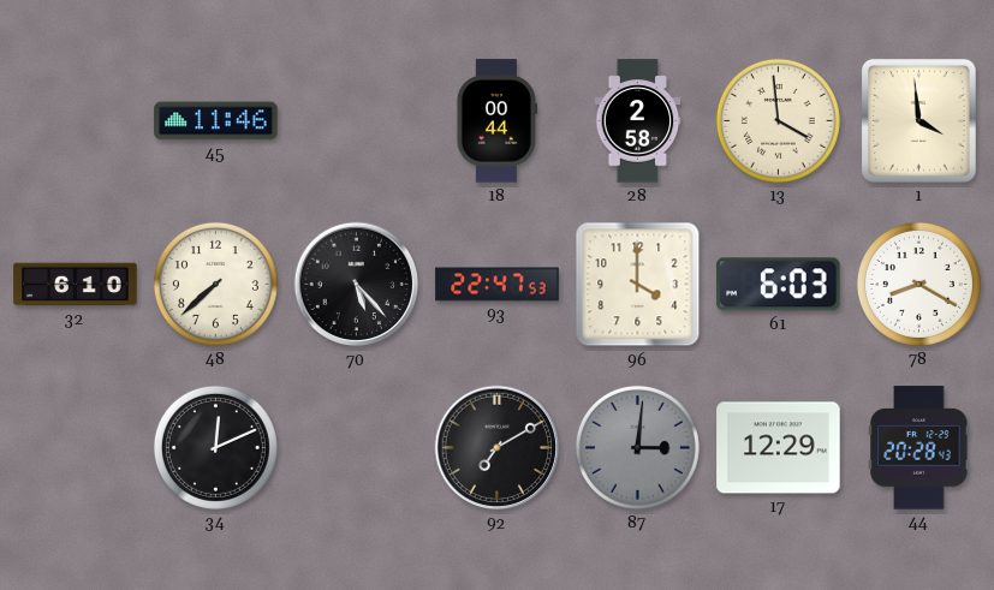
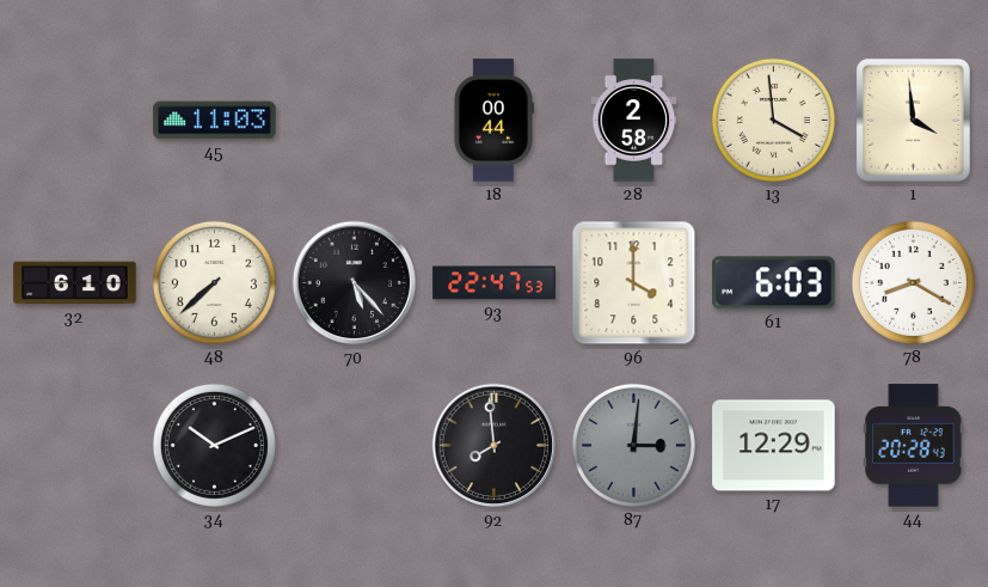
45: 11:46 -> 11:03
34: 12:11 -> 10:11
92: 7:10 -> 7:59
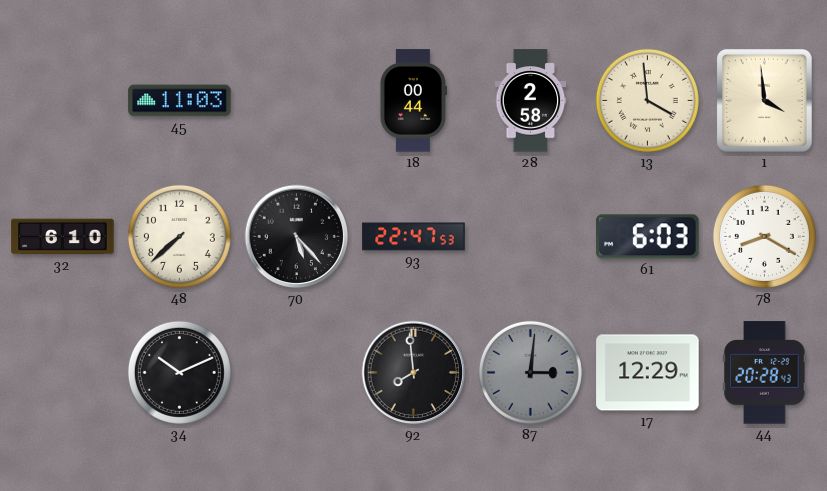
96: 4:00 -> none
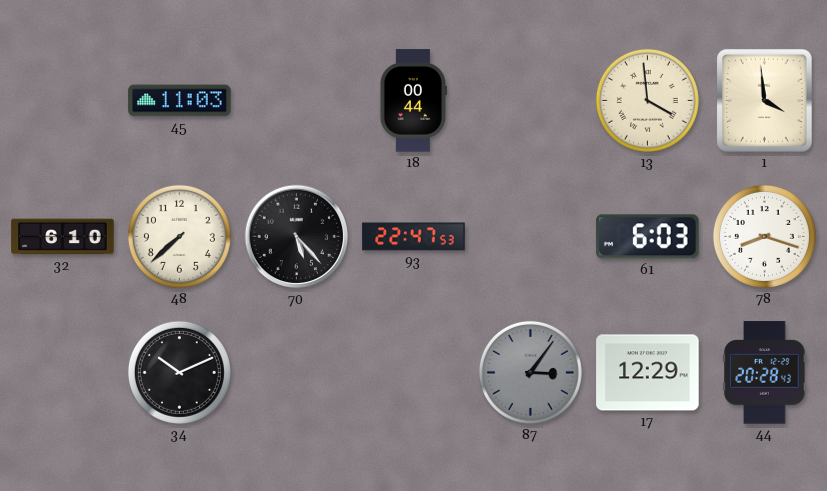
28: 2:58 -> none
78: 8:20 -> 8:18
92: 7:59 -> none
87: 3:01 -> 3:06
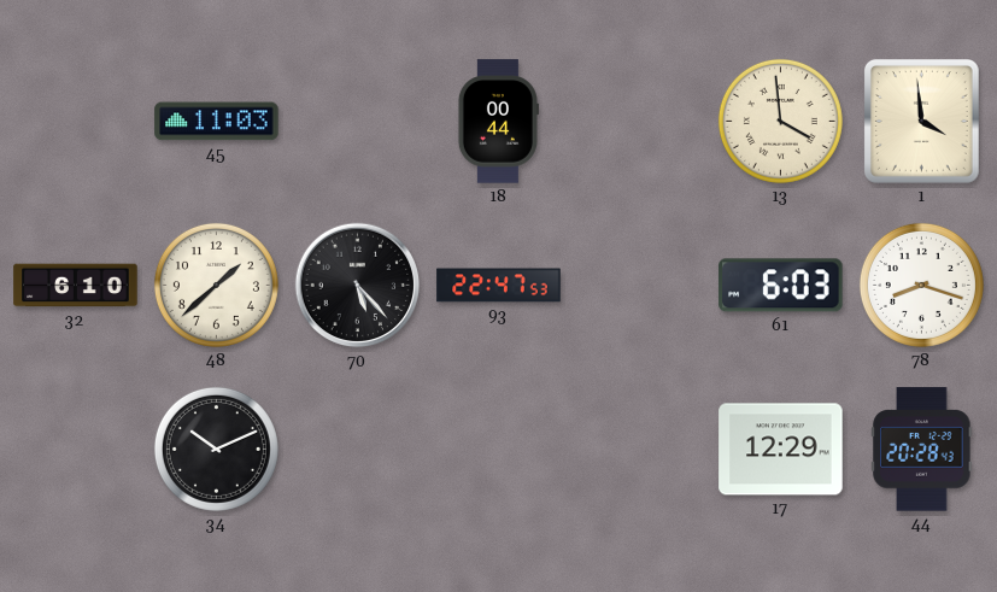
48: 7:38 -> 1:38
87: 3:06 -> none
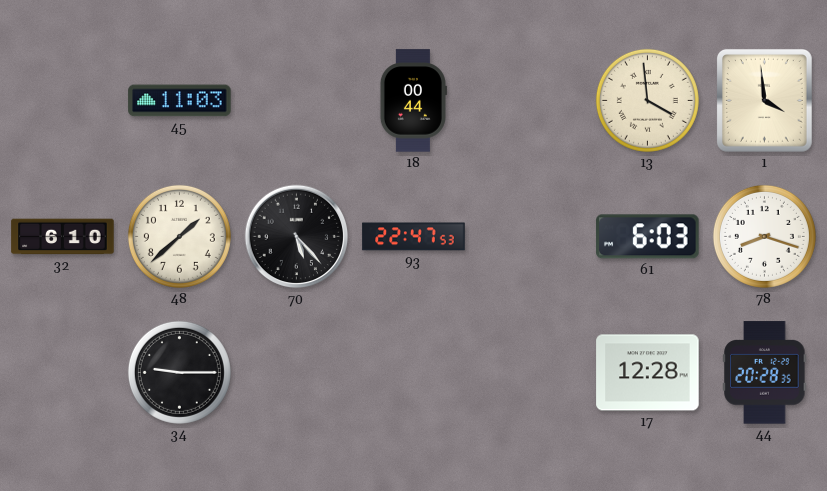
34: 10:11 -> 9:15
17: 12:29 -> 12:28
44: 20:28:43 -> 20:28:35
